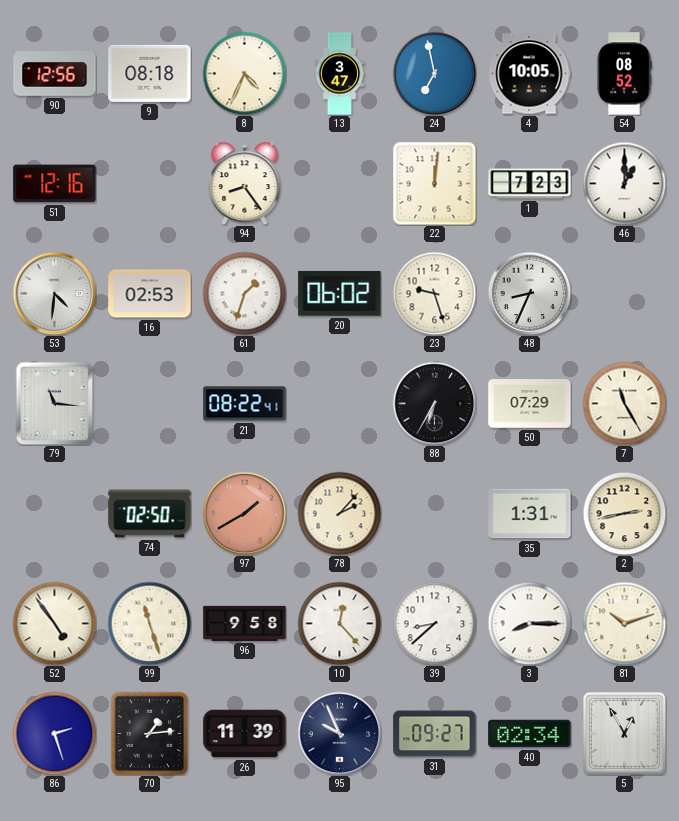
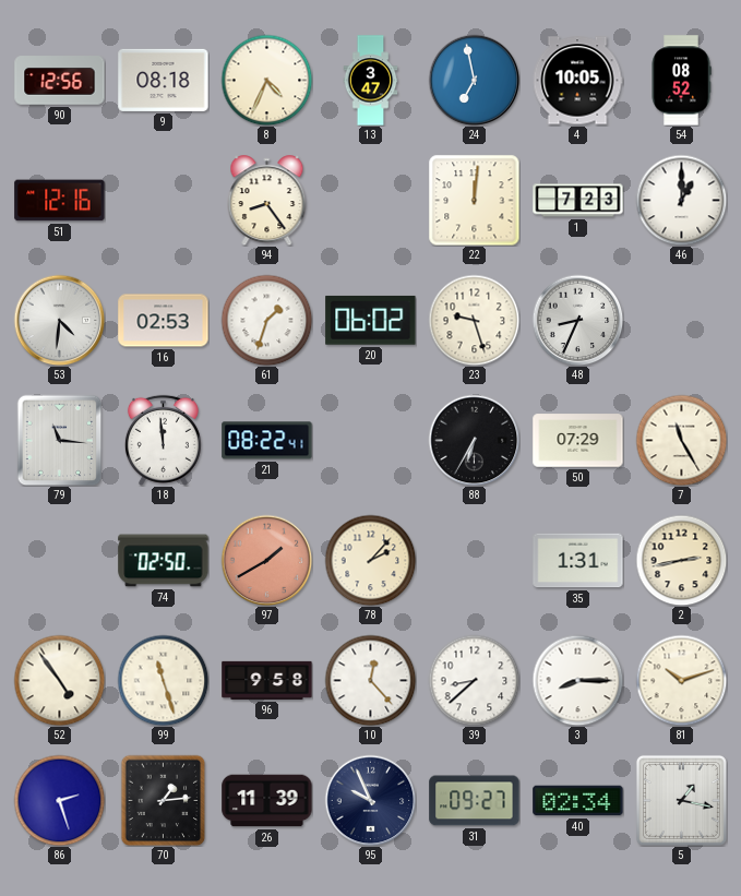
18: none -> 11:59
5: 12:55 -> 1:17
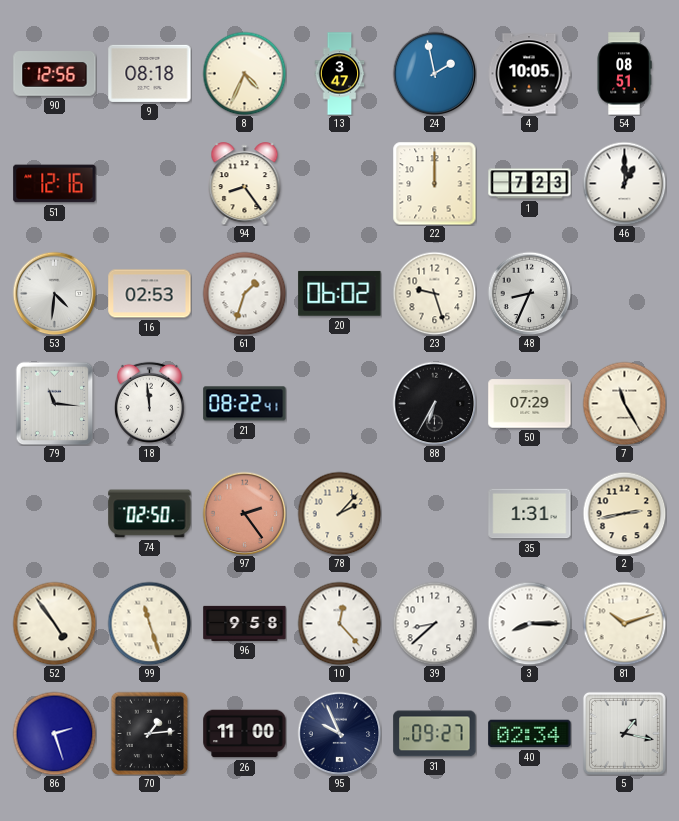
24: 6:58 -> 1:58
54: 08:52 -> 08:51
22: 12:01 -> 12:00
97: 1:40 -> 2:24
26: 11:39 -> 11:00
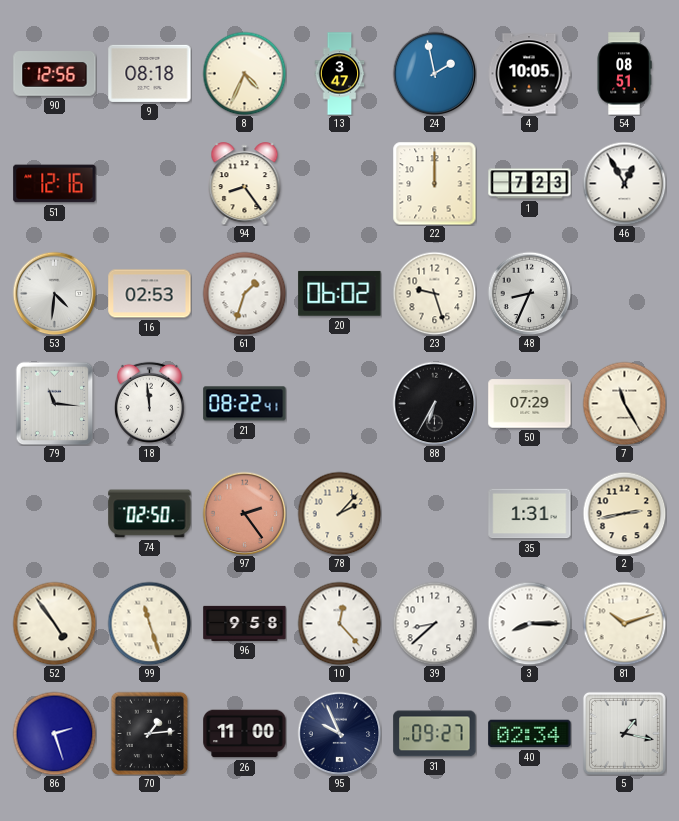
46: 1:00 -> 12:55
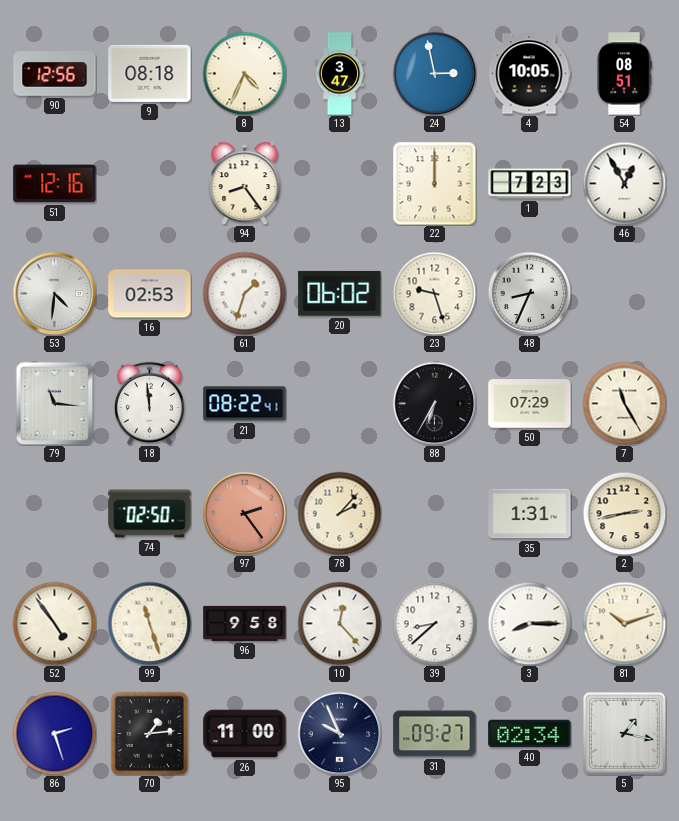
24: 1:58 -> 2:58
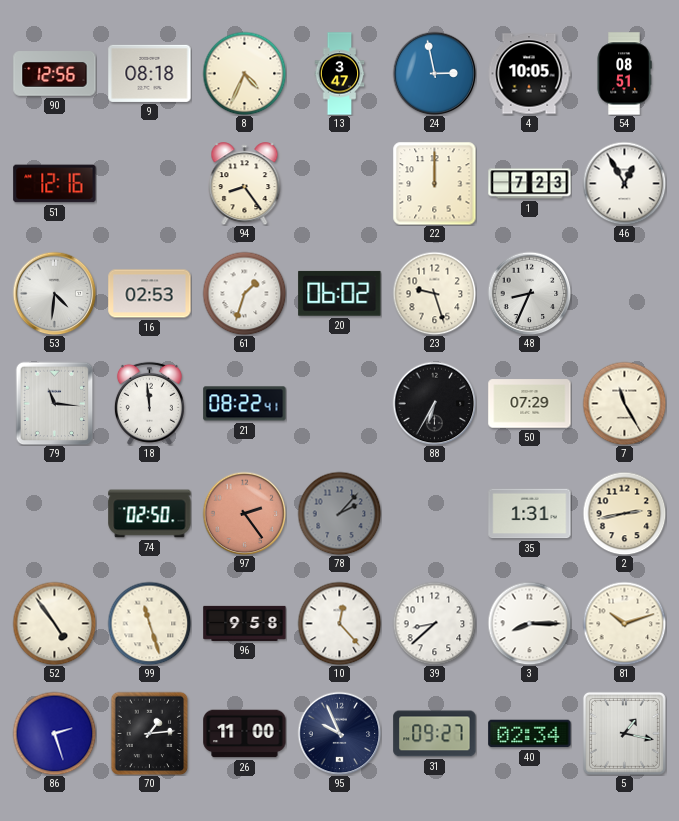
78 dial: cream -> grey
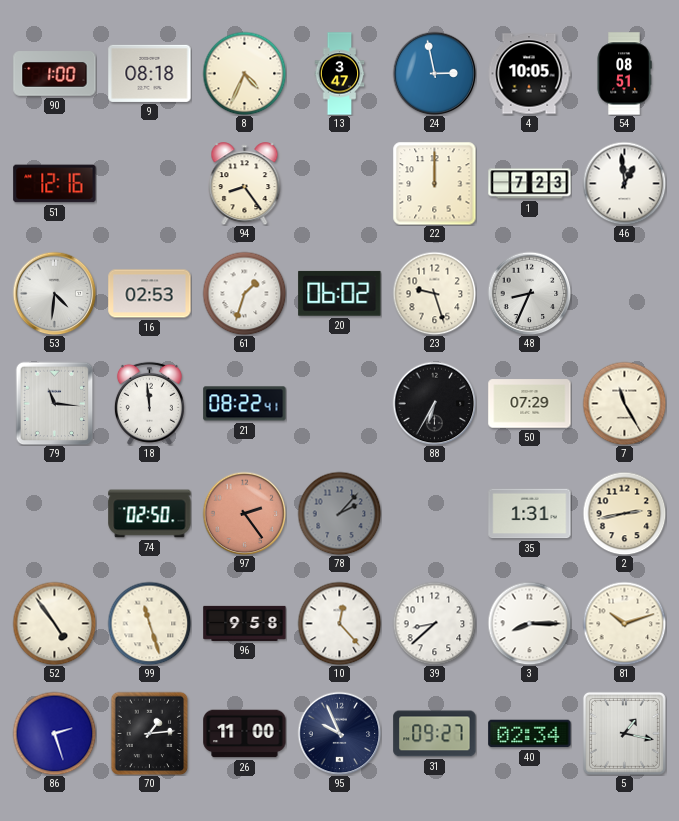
90: 12:56 -> 1:00
46: 12:55 -> 12:59
